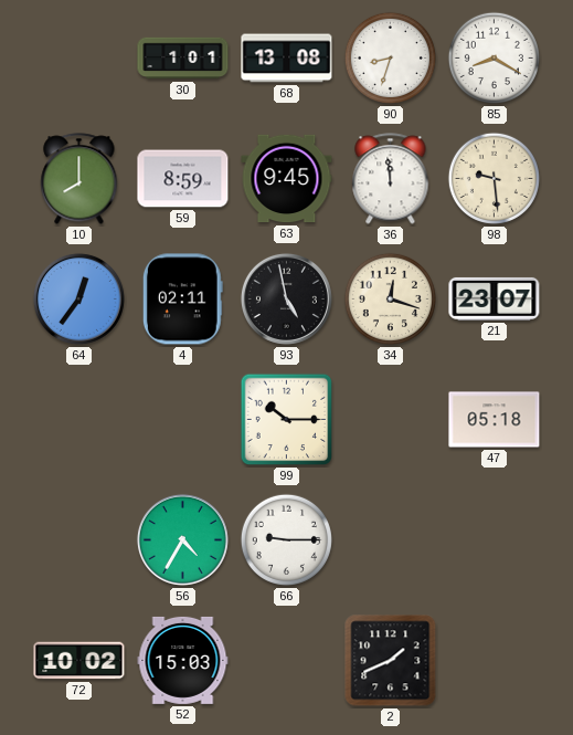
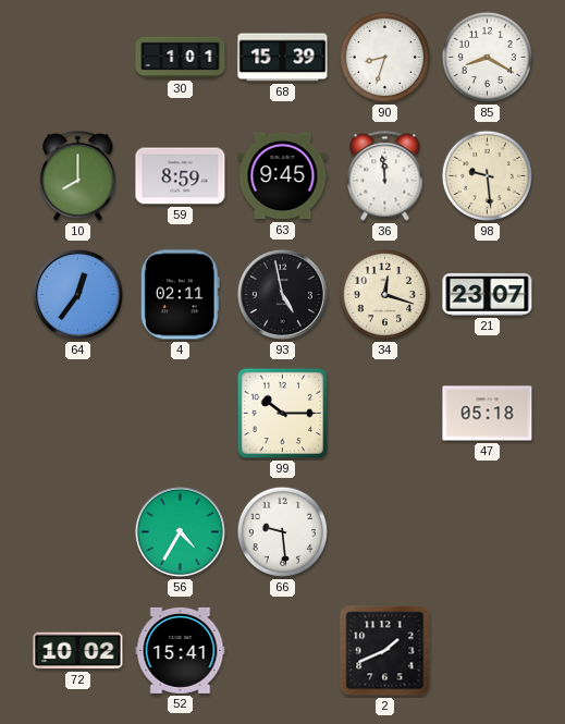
68: 13:08 -> 15:39
66: 9:15 -> 9:29
52: 15:03 -> 15:41
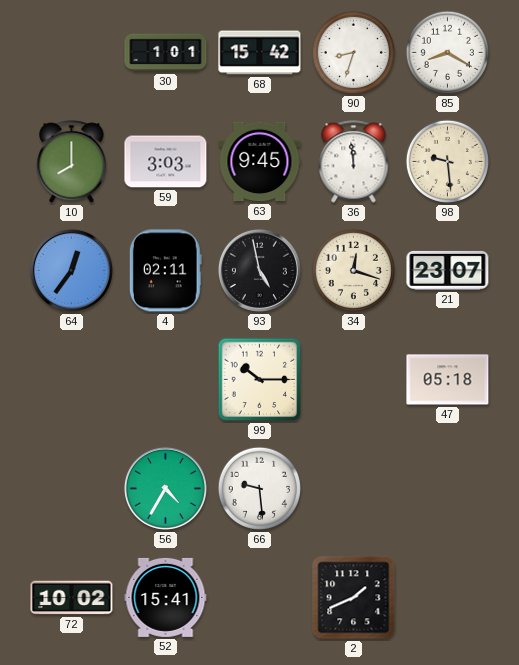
68: 15:39 -> 15:42
59: 8:59 -> 3:03
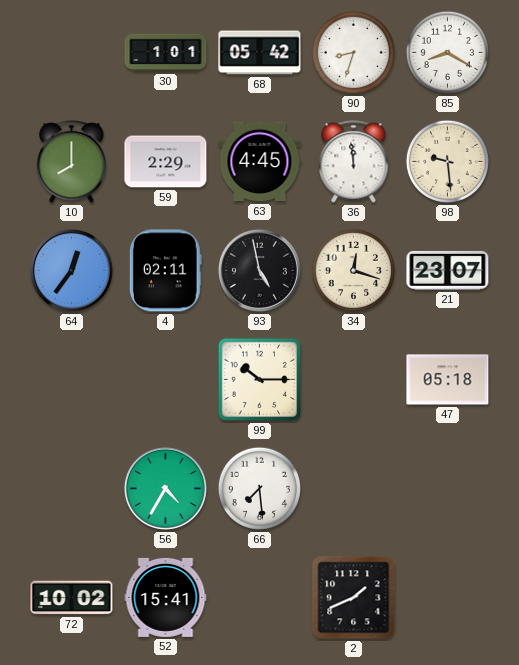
68: 15:42 -> 05:42
59: 3:03 -> 2:29
63: 9:45 -> 4:45
66: 9:29 -> 7:29
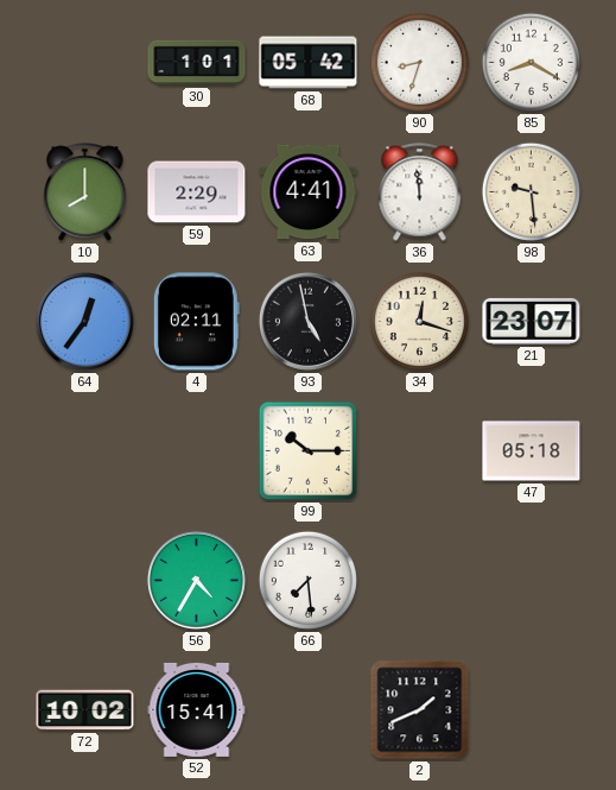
63: 4:45 -> 4:41
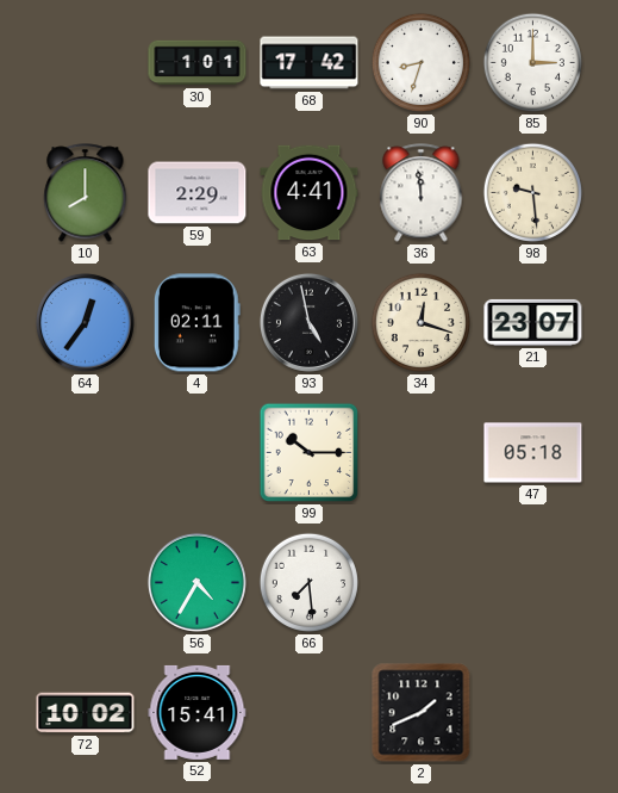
68: 05:42 -> 17:42
85: 8:20 -> 3:00
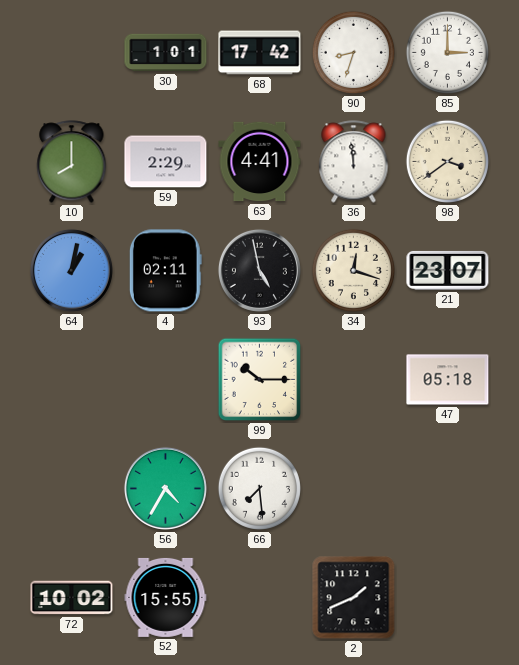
98: 9:29 -> 3:39
64: 12:36 -> 1:02
52: 15:41 -> 15:55
